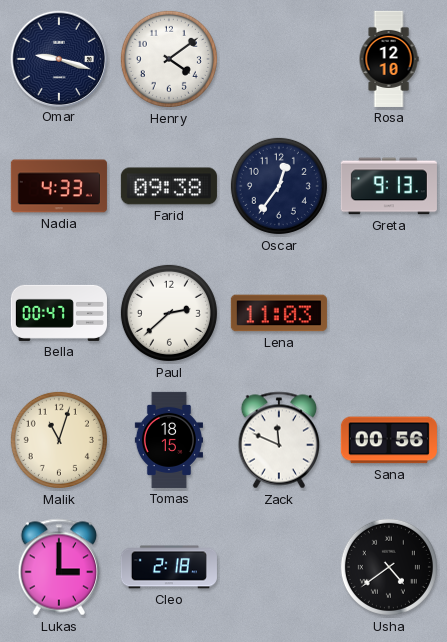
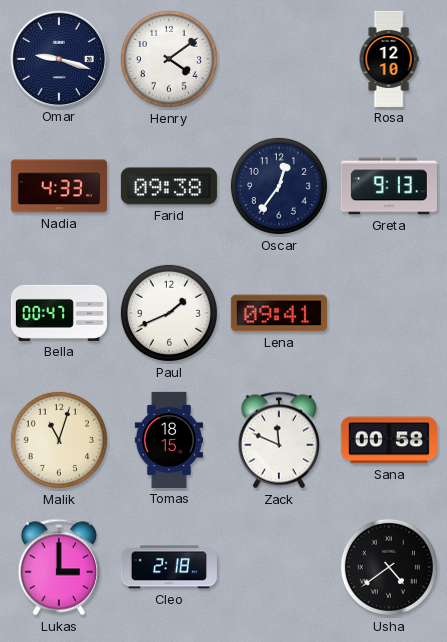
Paul: 2:38 -> 1:41
Lena: 11:03 -> 09:41
Sana: 00:56 -> 00:58
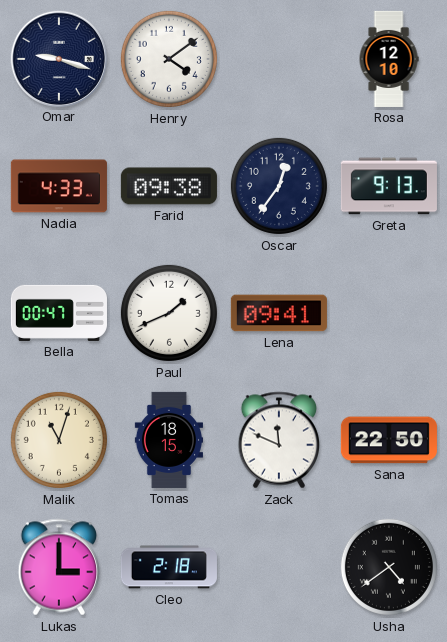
Sana: 00:58 -> 22:50
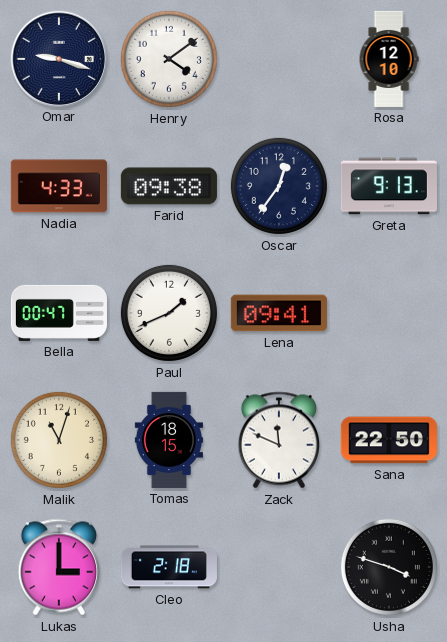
Usha: 4:39 -> 3:48
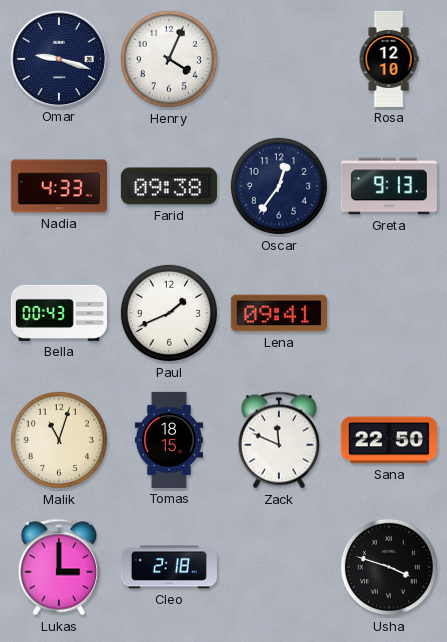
Henry: 4:09 -> 4:04
Bella: 00:47 -> 00:43
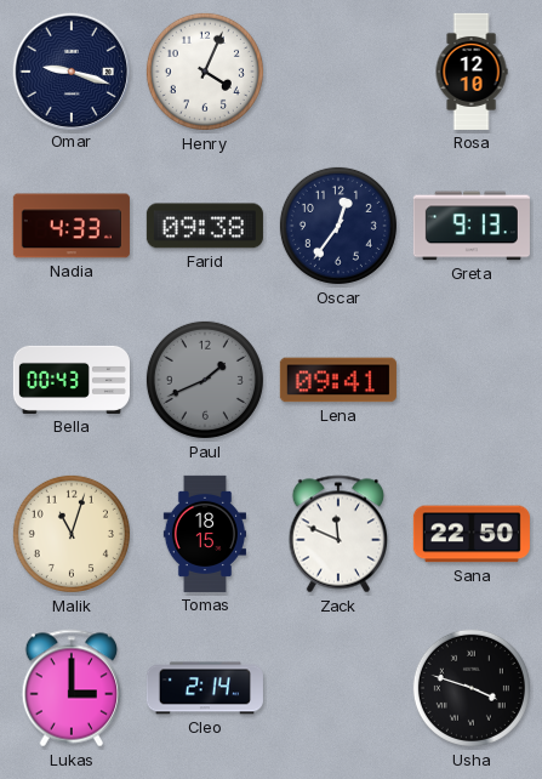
Paul dial: white -> grey
Cleo: 2:18 -> 2:14
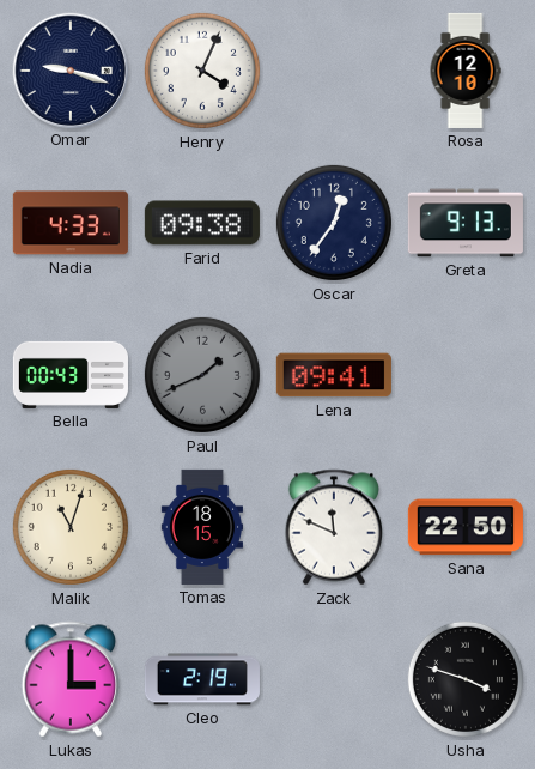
Cleo: 2:14 -> 2:19
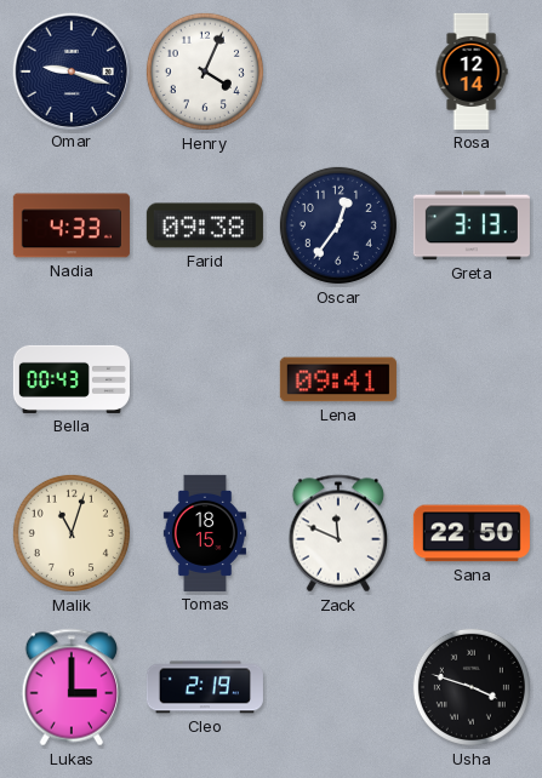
Rosa: 12:10 -> 12:14
Greta: 9:13 -> 3:13
Paul: 1:41 -> none
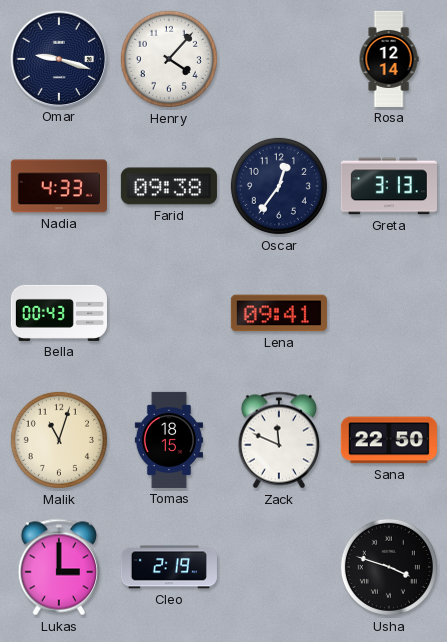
Henry: 4:04 -> 4:07
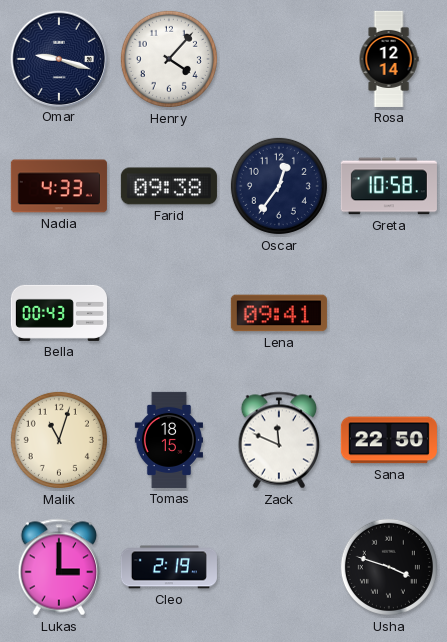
Greta: 3:13 -> 10:58
